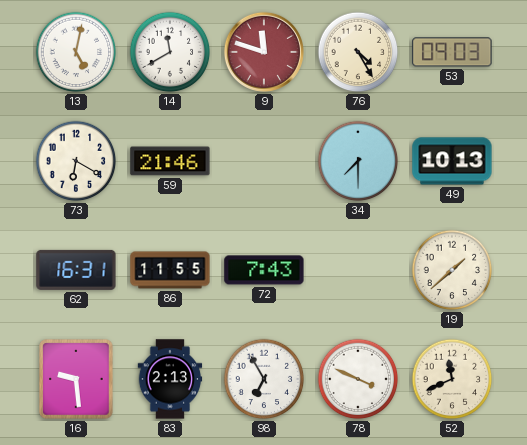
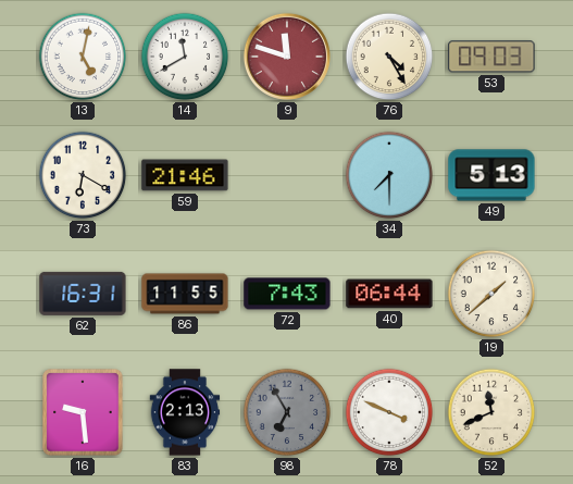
49: 10:13 -> 5:13
40: none -> 06:44
98 dial: white -> grey
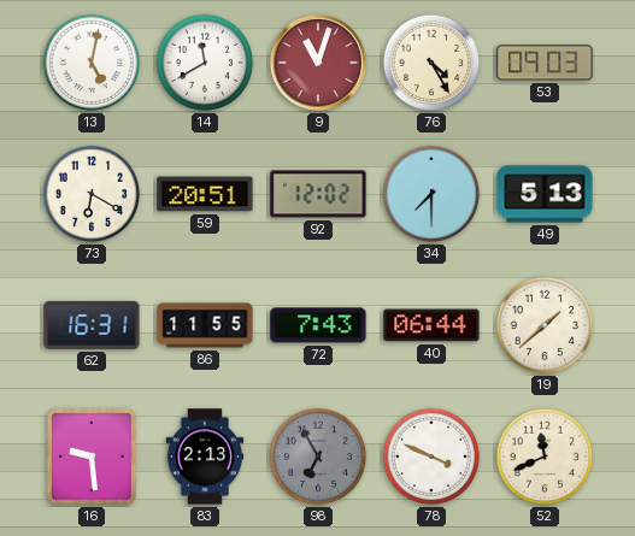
9: 11:48 -> 11:03
59: 21:46 -> 20:51
92: none -> 12:02
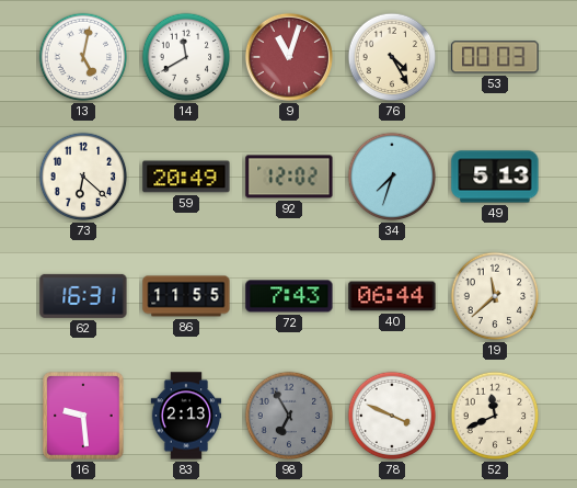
53: 09:03 -> 00:03
73: 6:20 -> 6:22
59: 20:51 -> 20:49
34: 7:30 -> 7:33
19: 1:38 -> 11:38
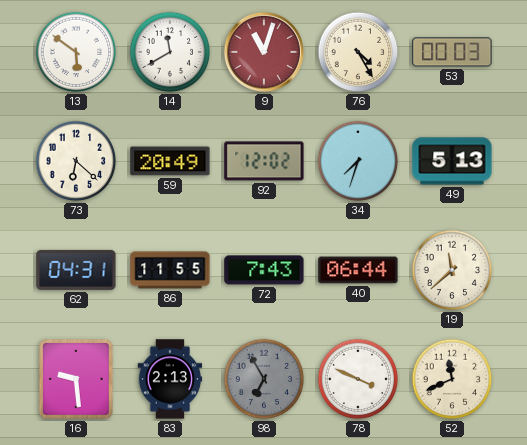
13: 5:02 -> 5:51
62: 16:31 -> 04:31
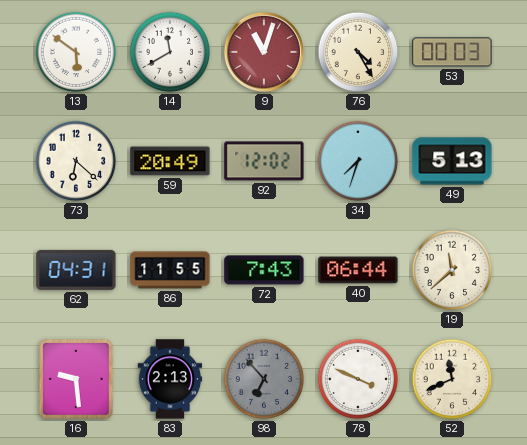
98: 6:55 -> 6:53
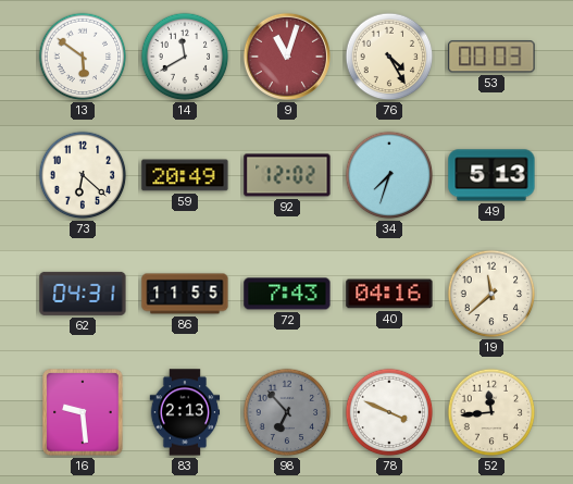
40: 06:44 -> 04:16
52: 11:41 -> 11:44
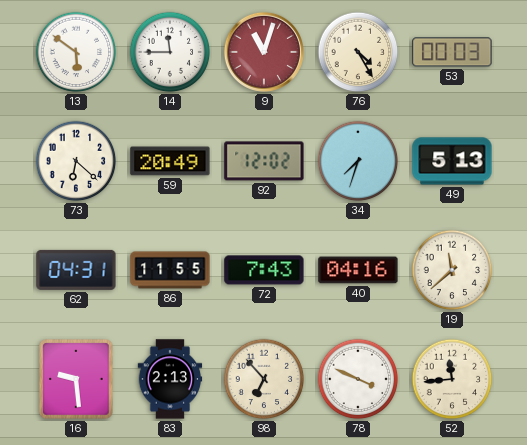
14: 11:40 -> 11:45
98 dial: grey -> cream
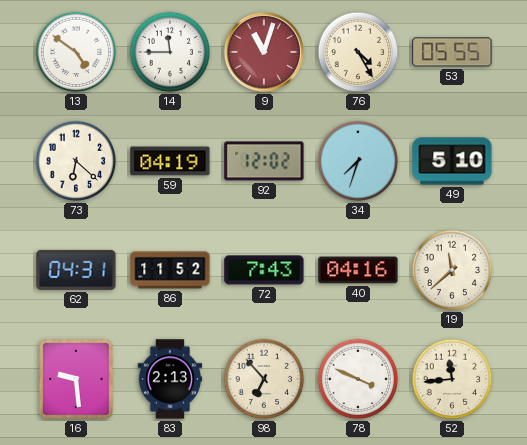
13: 5:51 -> 4:51
53: 00:03 -> 05:55
59: 20:49 -> 04:19
49: 5:13 -> 5:10
86: 11:55 -> 11:52
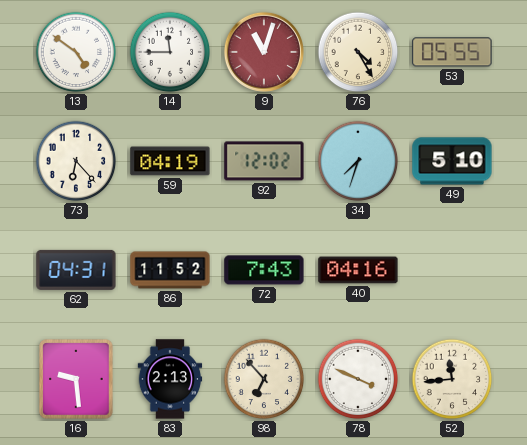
73: 6:22 -> 6:23
19: 11:38 -> none
